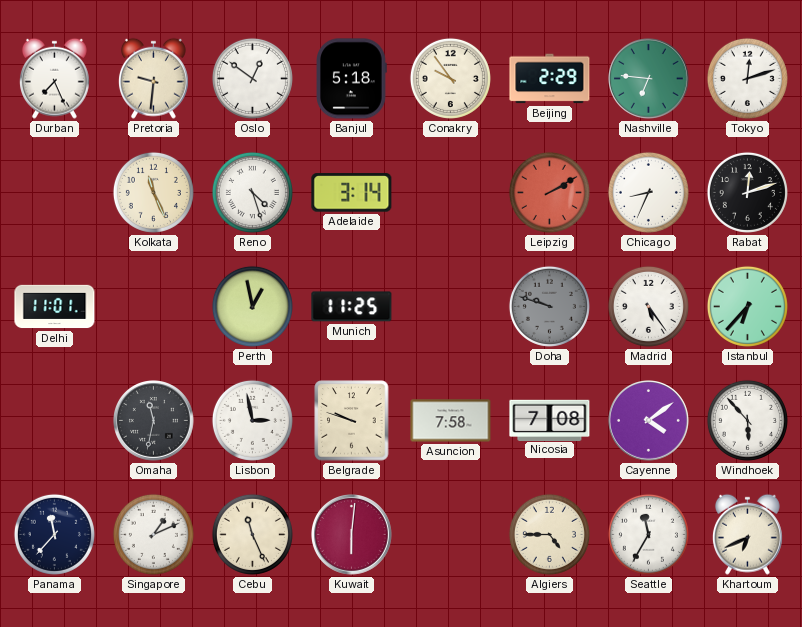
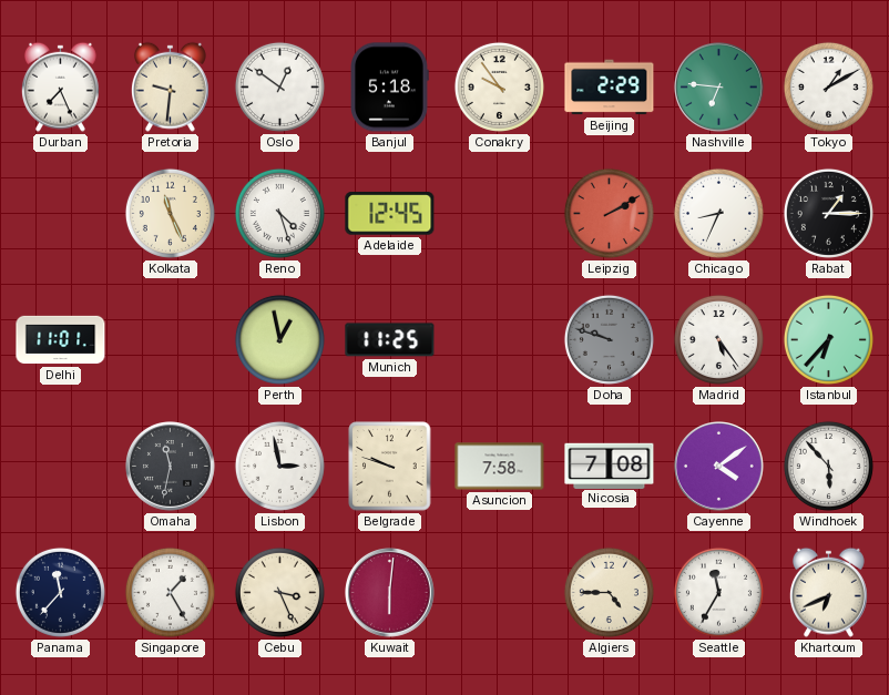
Tokyo: 12:12 -> 1:10
Adelaide: 3:14 -> 12:45
Rabat: 12:12 -> 1:15
Singapore: 1:11 -> 1:25
Cebu: 11:26 -> 3:26
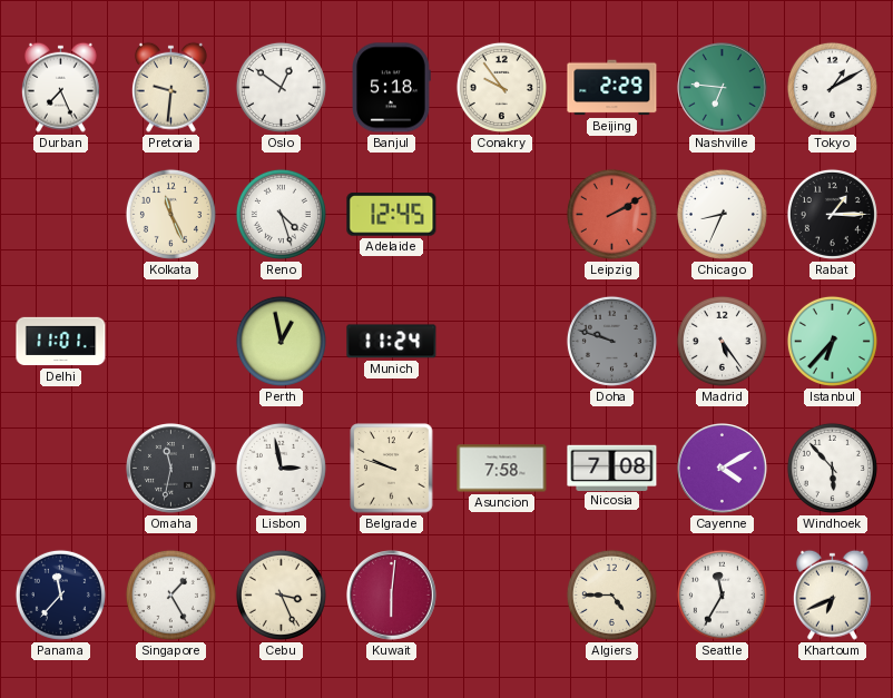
Munich: 11:25 -> 11:24
Cayenne: 4:09 -> 4:10
